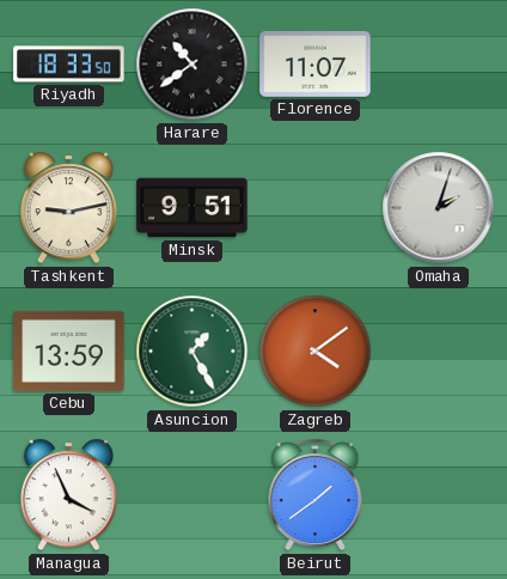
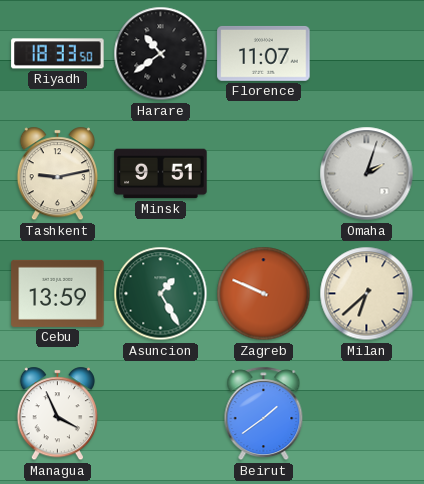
Zagreb: 4:09 -> 9:49
Milan: none -> 6:38
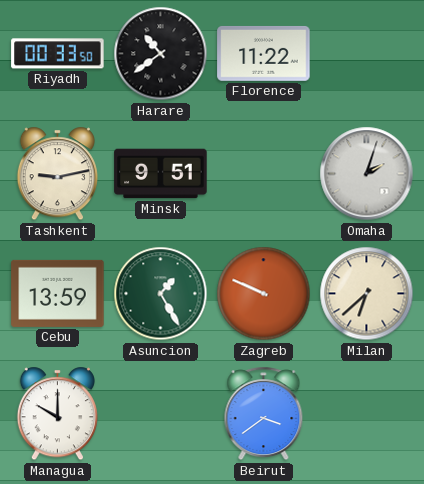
Riyadh: 18:33 -> 00:33
Florence: 11:07 -> 11:22
Managua: 3:56 -> 10:00
Beirut: 1:39 -> 3:39
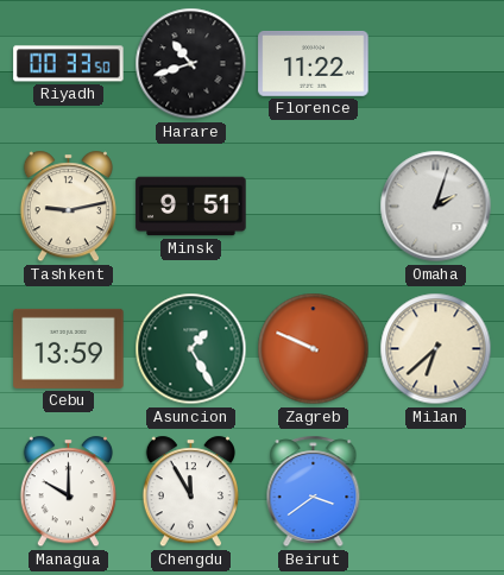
Harare: 10:39 -> 10:42
Chengdu: none -> 11:55
